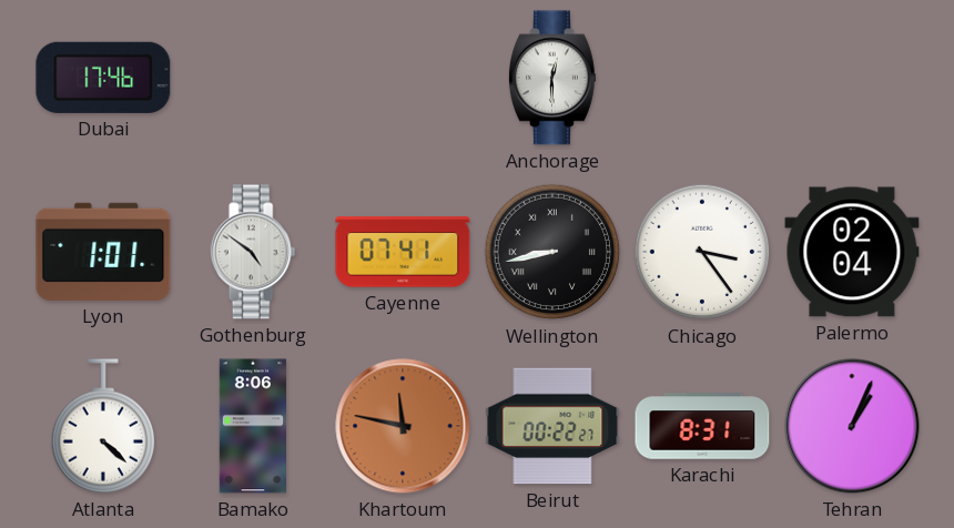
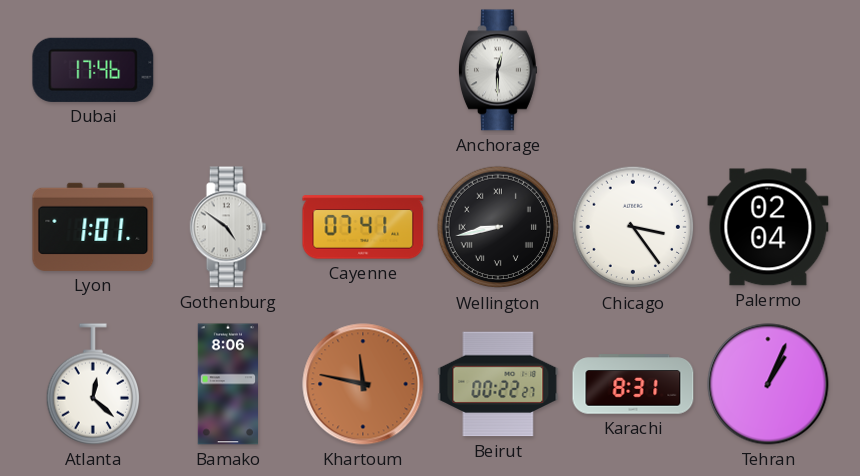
Atlanta: 4:22 -> 12:22
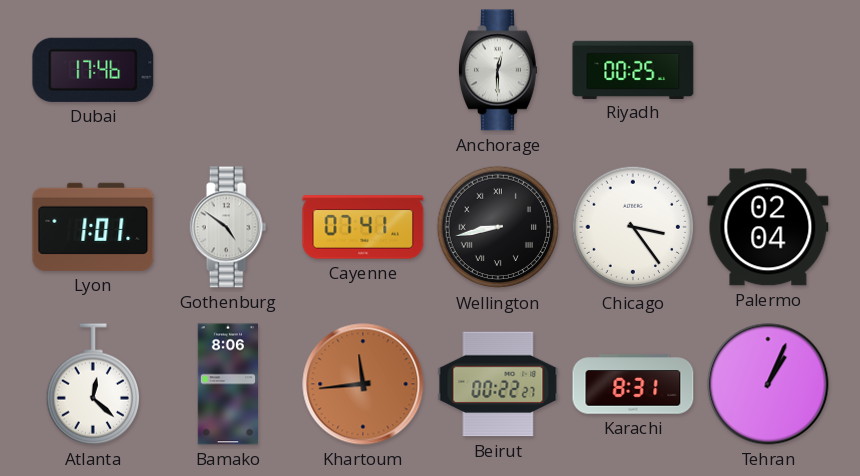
Riyadh: none -> 00:25
Khartoum: 11:47 -> 11:44
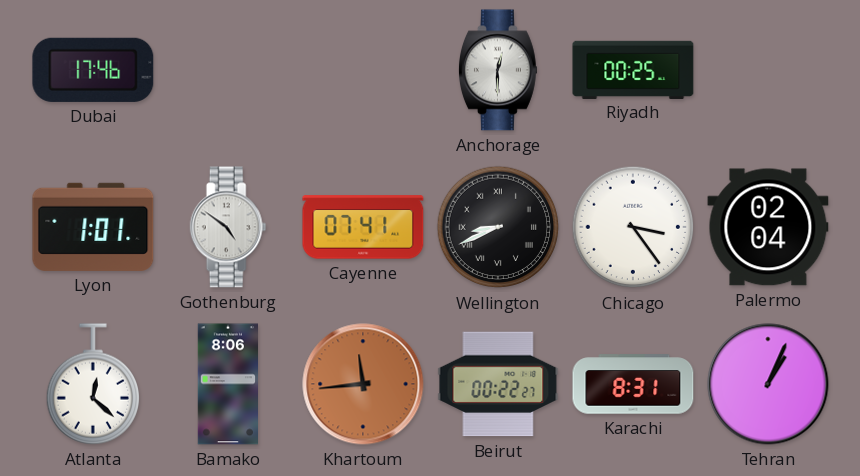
Wellington: 8:43 -> 8:41
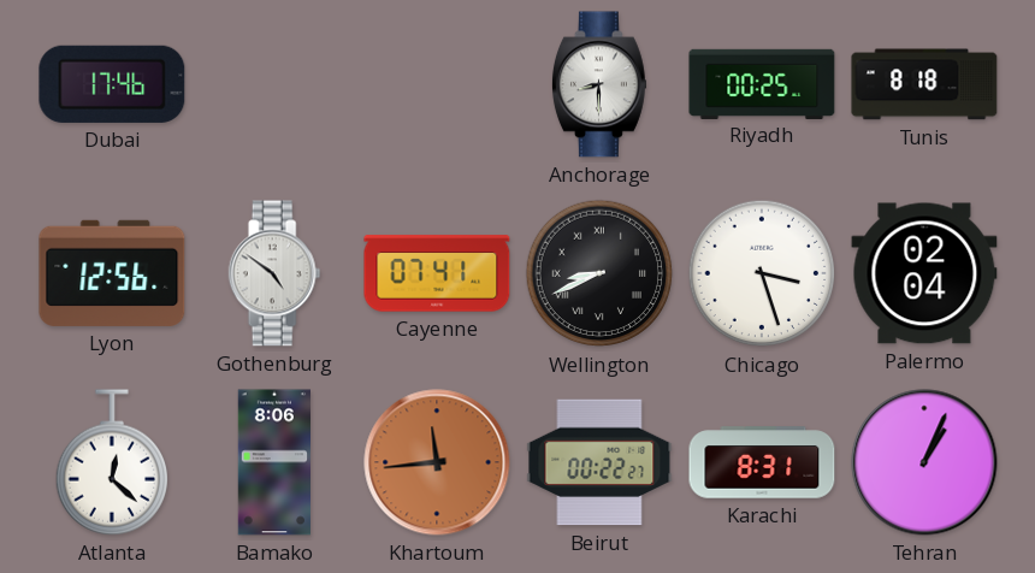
Anchorage: 12:30 -> 8:30
Tunis: none -> 8:18
Lyon: 1:01 -> 12:56
Chicago: 3:24 -> 3:27
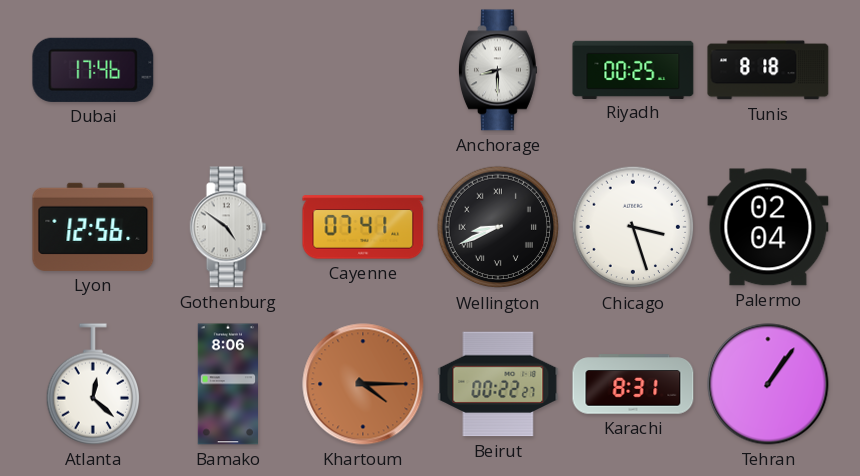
Khartoum: 11:44 -> 4:15
Tehran: 1:04 -> 1:06
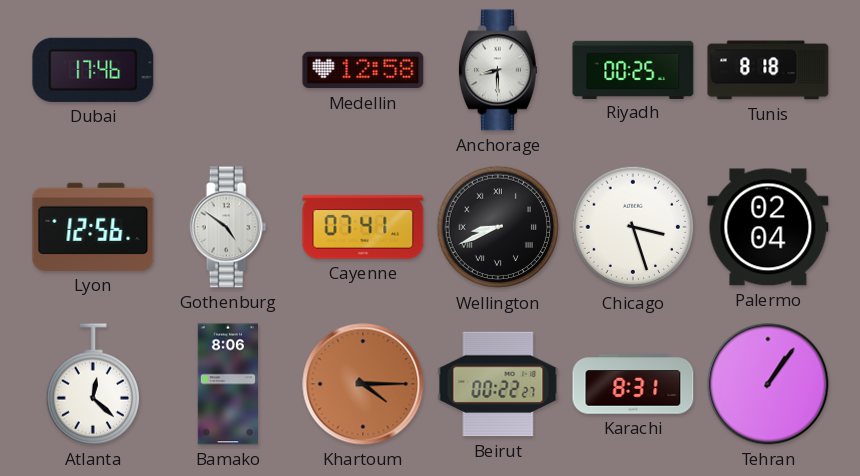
Medellin: none -> 12:58
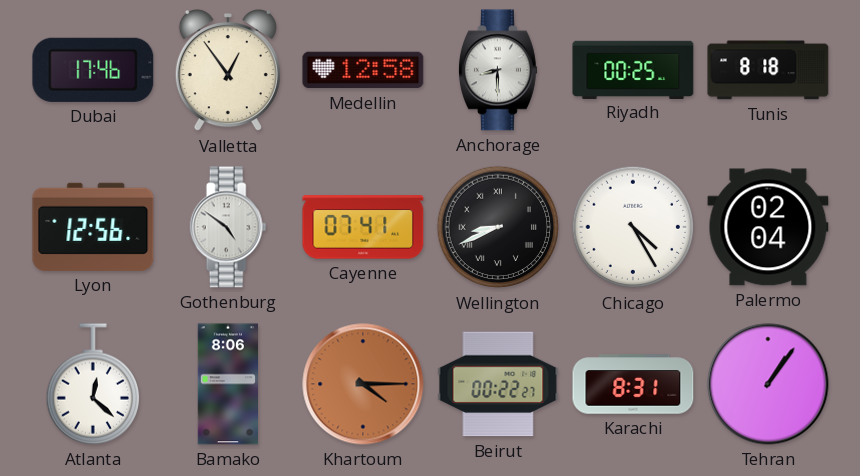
Valletta: none -> 12:54
Chicago: 3:27 -> 4:25
